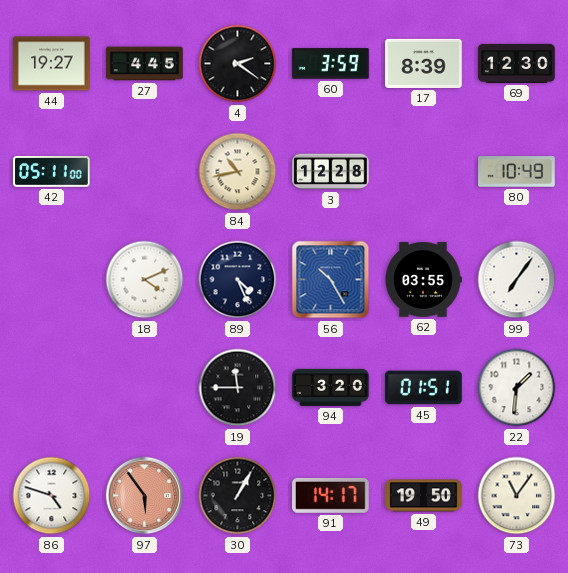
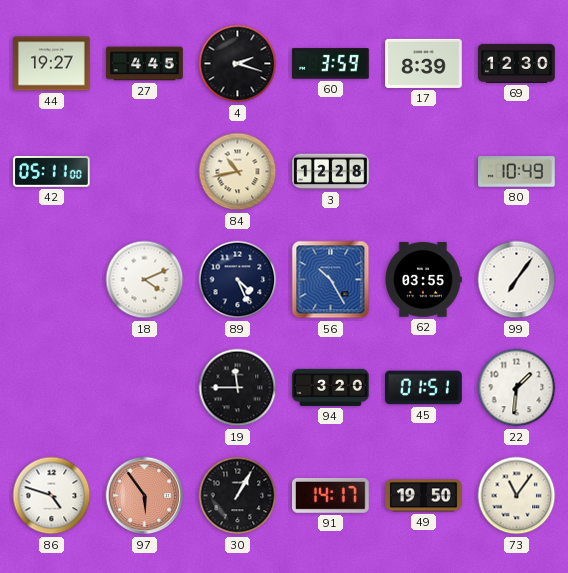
4: 2:21 -> 2:18
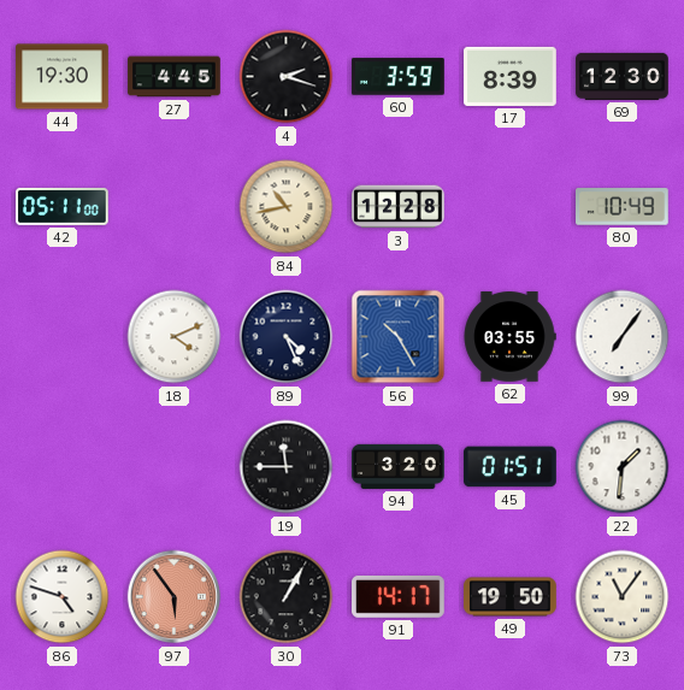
44: 19:27 -> 19:30
